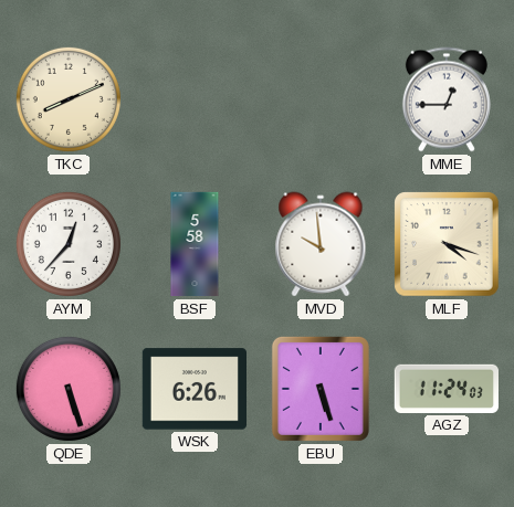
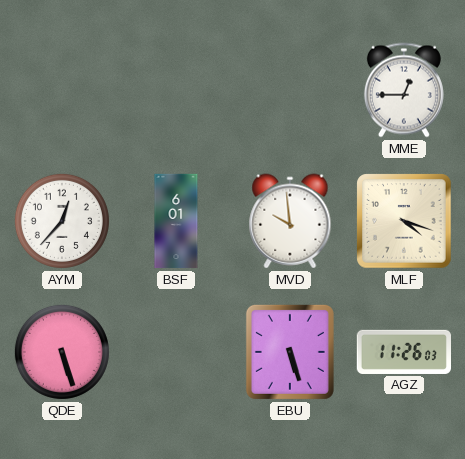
TKC: 8:11 -> none
BSF: 5:58 -> 6:01
WSK: 6:26 -> none
AGZ: 11:24 -> 11:26
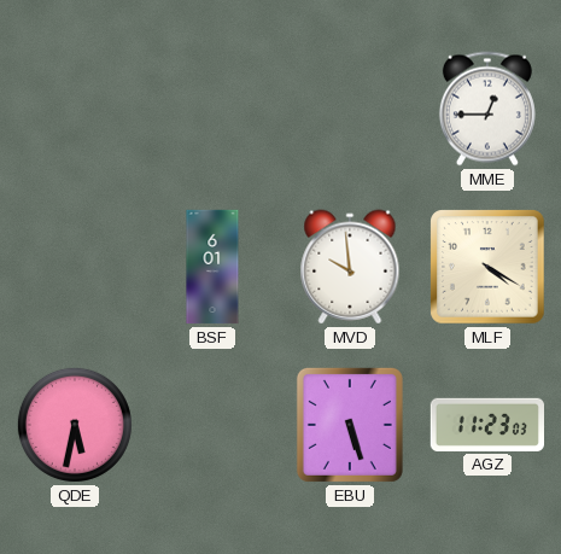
AYM: 12:37 -> none
MLF: 4:18 -> 4:20
QDE: 5:27 -> 5:32
AGZ: 11:26 -> 11:23
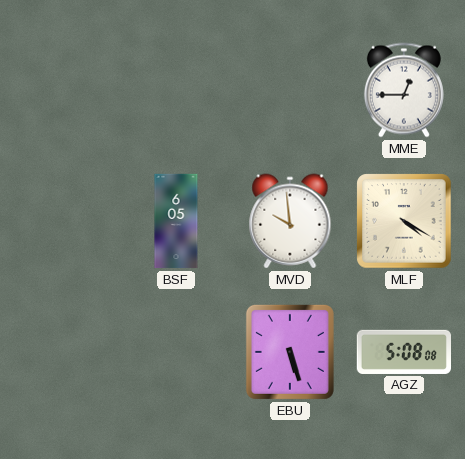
BSF: 6:01 -> 6:05
QDE: 5:32 -> none
AGZ: 11:23 -> 5:08
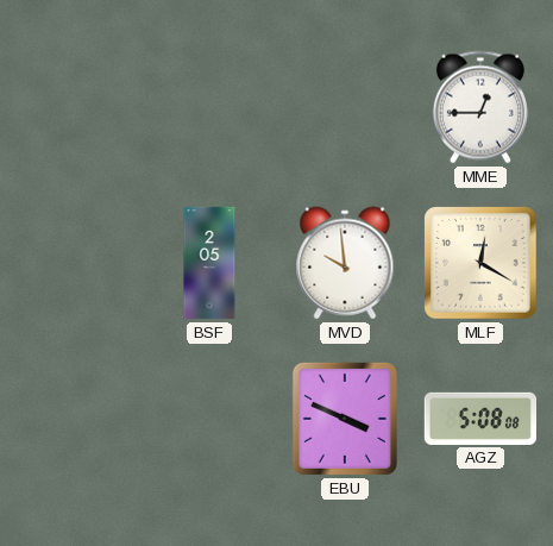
BSF: 6:05 -> 2:05
MLF: 4:20 -> 12:20
EBU: 5:27 -> 3:49
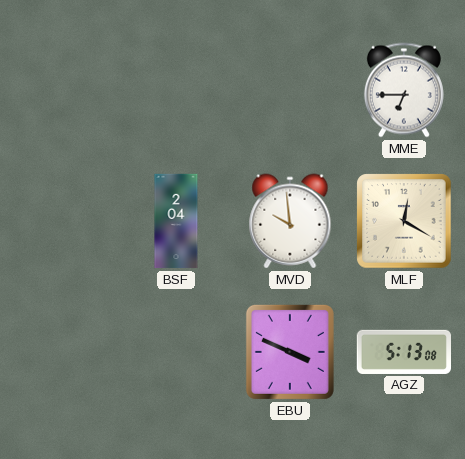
MME: 12:45 -> 6:45
BSF: 2:05 -> 2:04
AGZ: 5:08 -> 5:13
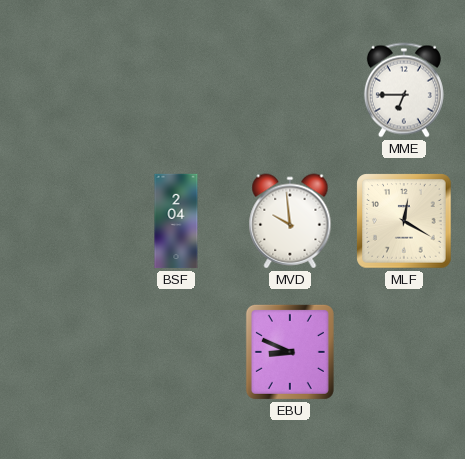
EBU: 3:49 -> 8:49
AGZ: 5:13 -> none
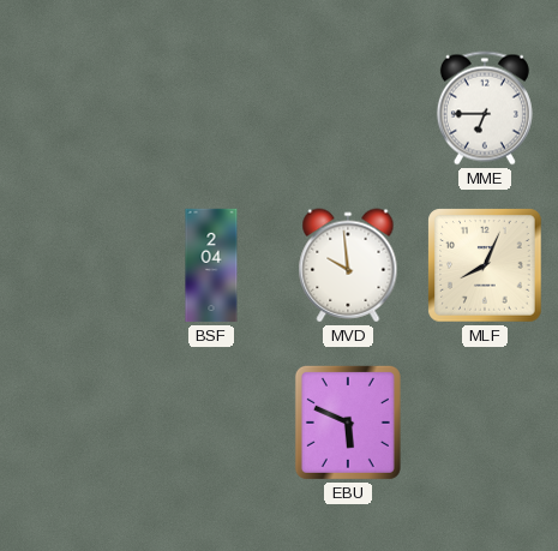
MLF: 12:20 -> 8:04
EBU: 8:49 -> 5:49
